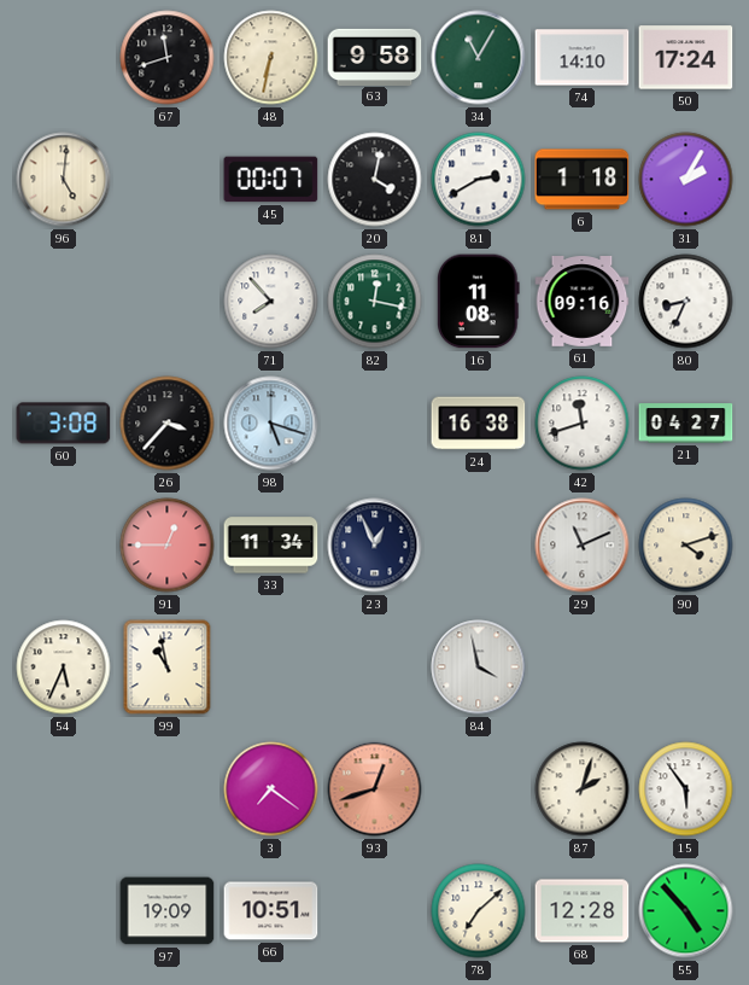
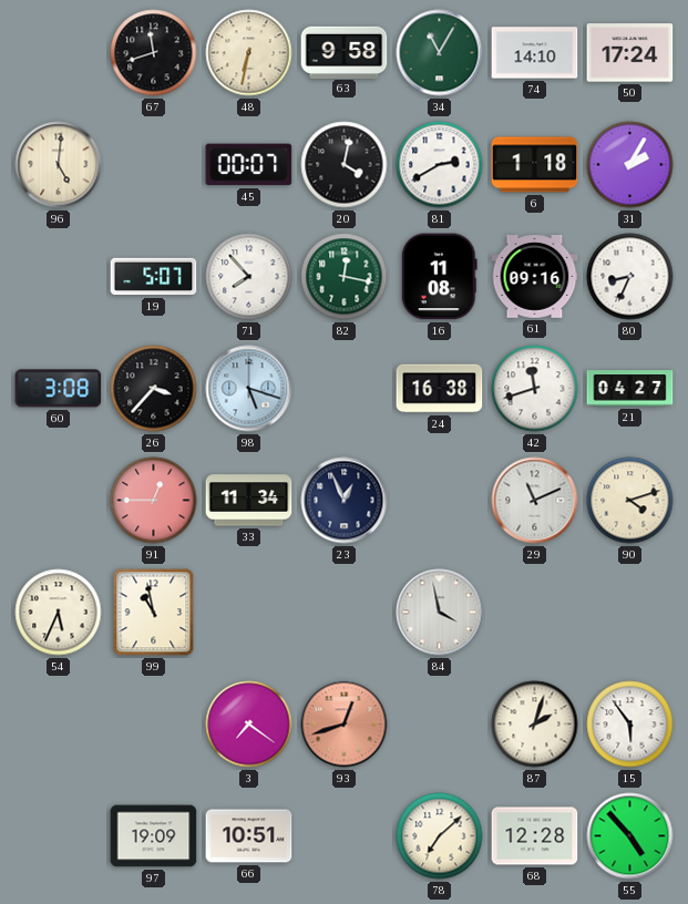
19: none -> 5:07
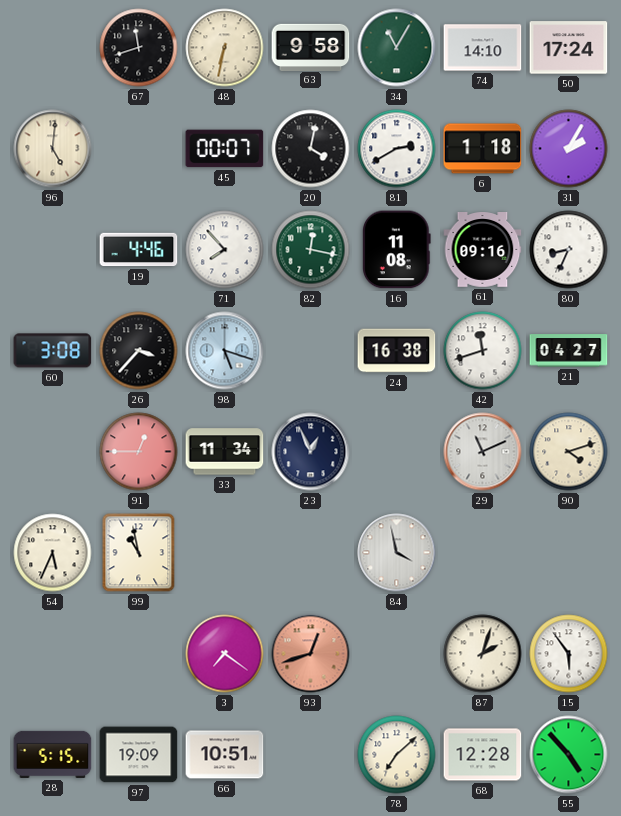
19: 5:07 -> 4:46
28: none -> 5:15
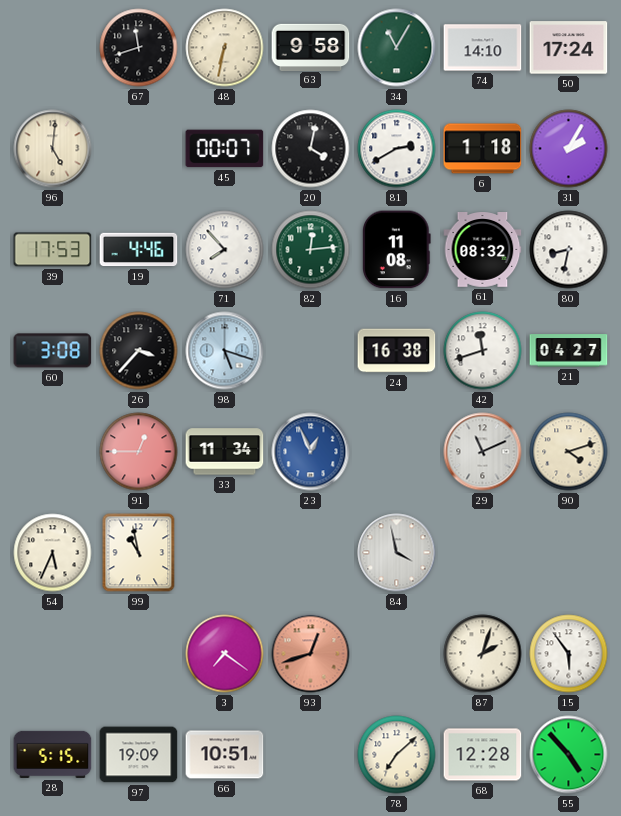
39: none -> 17:53
82: 12:17 -> 12:14
61: 09:16 -> 08:32
80: 8:34 -> 8:32
23 dial: navy -> blue
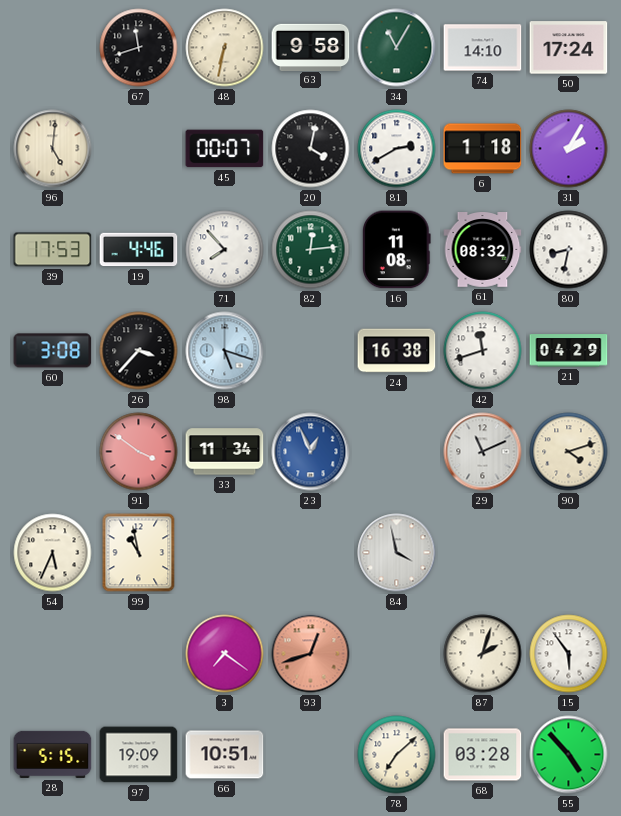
21: 04:27 -> 04:29
91: 12:45 -> 3:51
68: 12:28 -> 03:28
